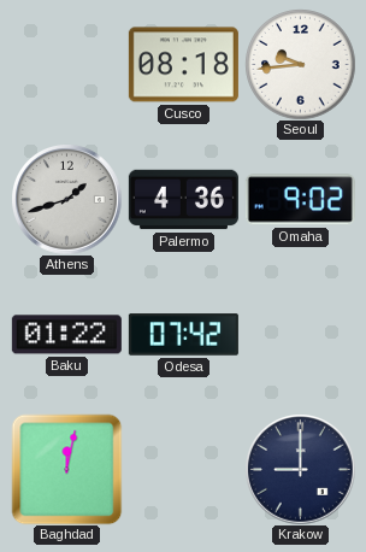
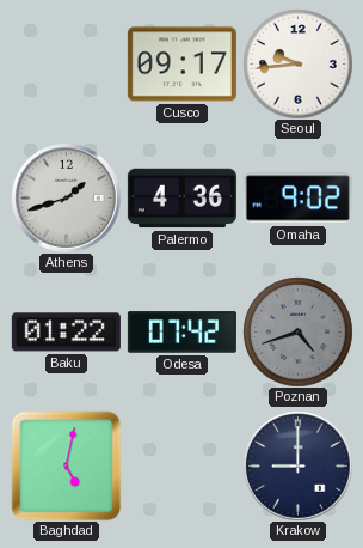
Cusco: 08:18 -> 09:17
Poznan: none -> 4:42
Baghdad: 12:02 -> 5:02
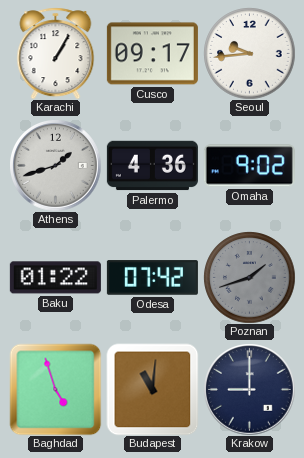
Karachi: none -> 1:05
Poznan: 4:42 -> 1:42
Baghdad: 5:02 -> 4:57
Budapest: none -> 11:01
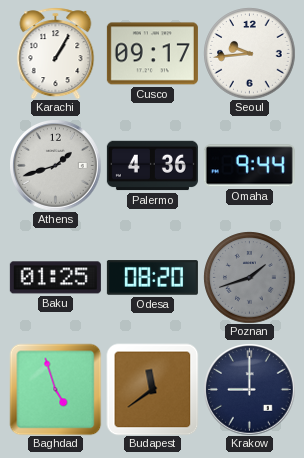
Omaha: 9:02 -> 9:44
Baku: 01:22 -> 01:25
Odesa: 07:42 -> 08:20
Budapest: 11:01 -> 11:39
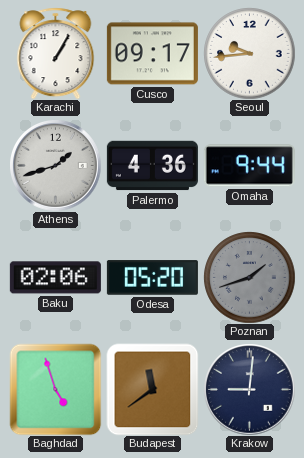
Baku: 01:25 -> 02:06
Odesa: 08:20 -> 05:20
Krakow: 9:00 -> 9:01
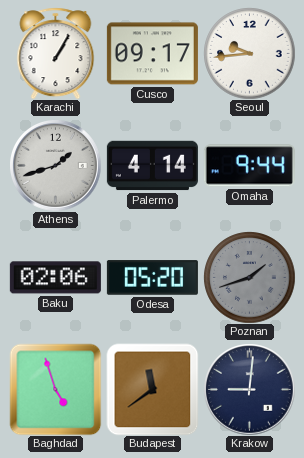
Palermo: 4:36 -> 4:14
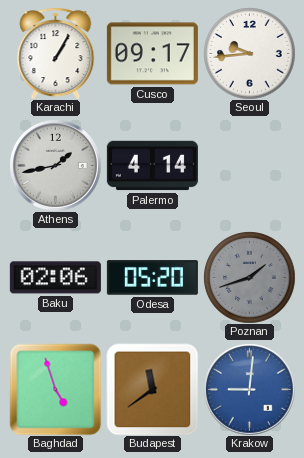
Athens: 1:42 -> 1:43
Omaha: 9:44 -> none
Krakow dial: navy -> blue
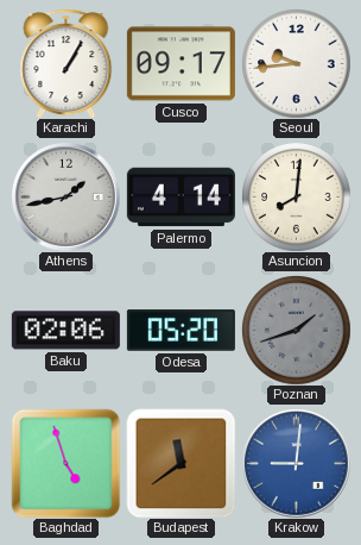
Asuncion: none -> 8:01
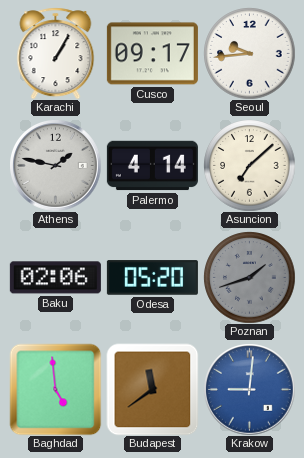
Athens: 1:43 -> 1:47
Asuncion: 8:01 -> 7:08
Baghdad: 4:57 -> 4:59
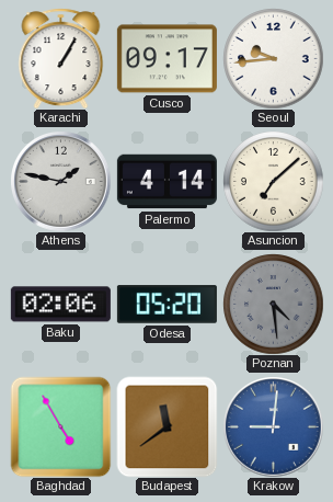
Poznan: 1:42 -> 4:29
Baghdad: 4:59 -> 4:55
